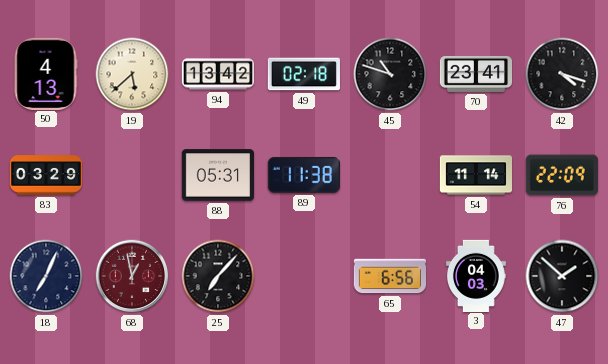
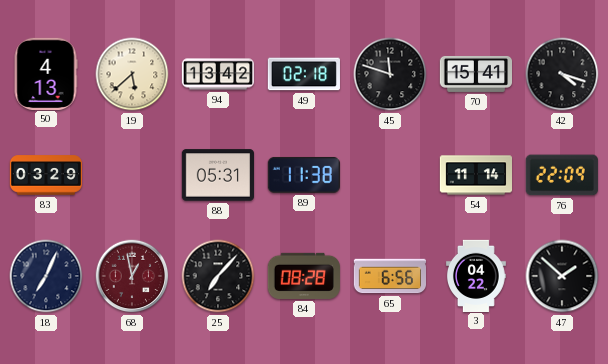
45: 10:48 -> 11:48
70: 23:41 -> 15:41
84: none -> 08:28
3: 04:03 -> 04:22
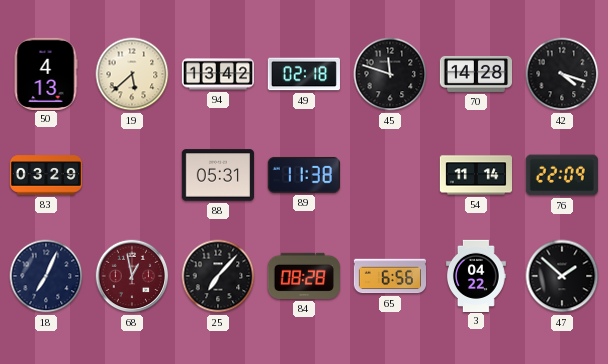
70: 15:41 -> 14:28
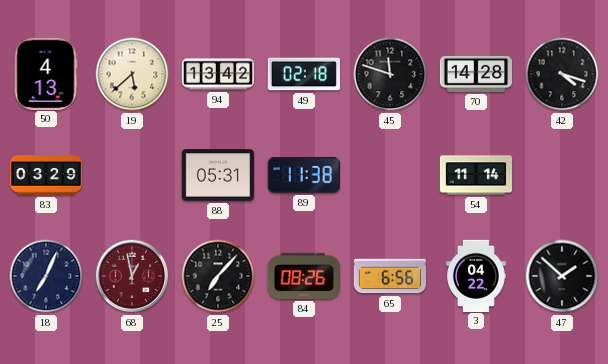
76: 22:09 -> none
84: 08:28 -> 08:26
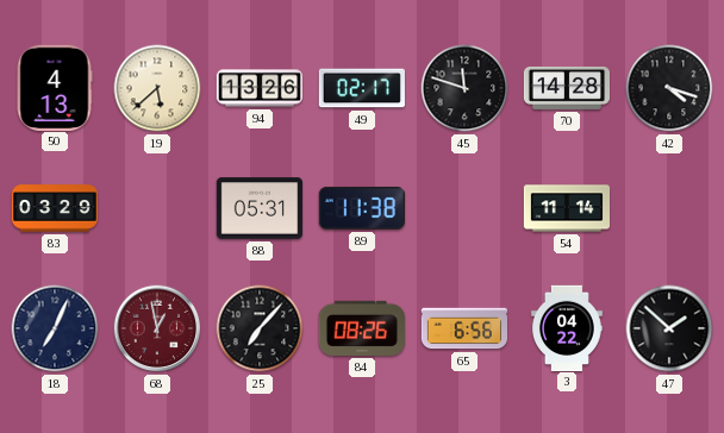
94: 13:42 -> 13:26
49: 02:18 -> 02:17
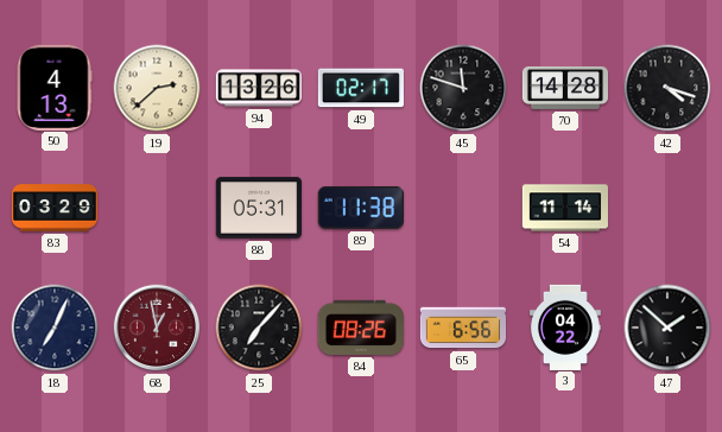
19: 5:38 -> 2:38
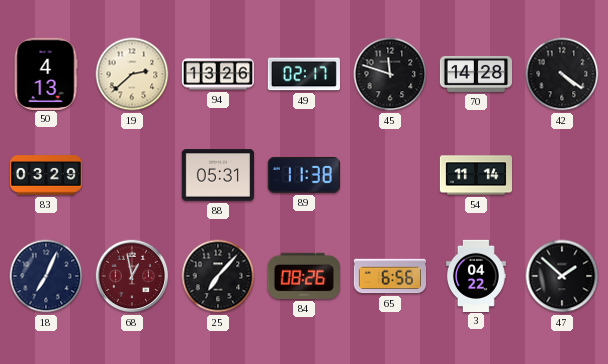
42: 4:18 -> 4:21
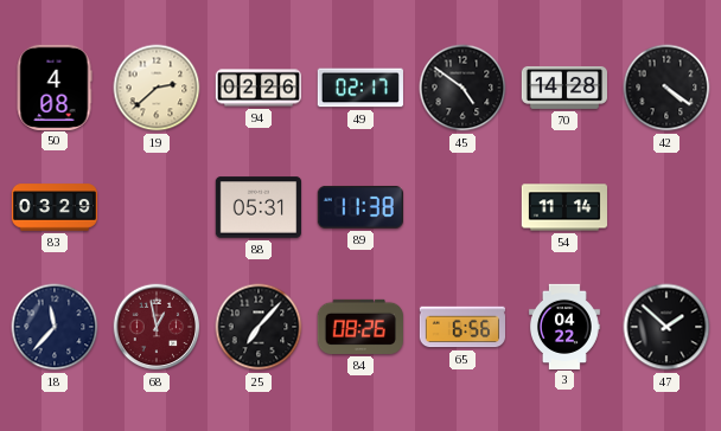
50: 4:13 -> 4:08
94: 13:26 -> 02:26
45: 11:48 -> 4:51
18: 7:04 -> 11:37
